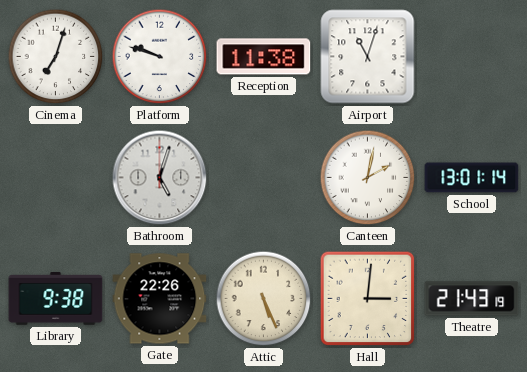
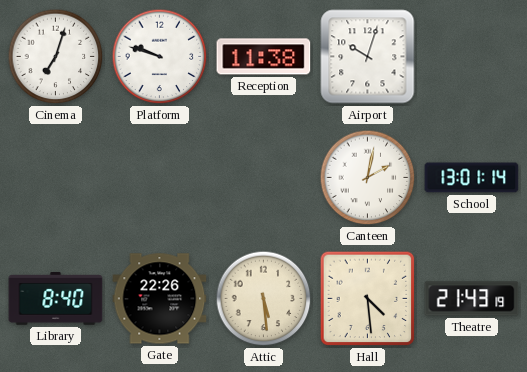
Airport: 11:03 -> 10:03
Bathroom: 5:03 -> none
Library: 9:38 -> 8:40
Attic: 5:26 -> 5:29
Hall: 3:01 -> 4:29
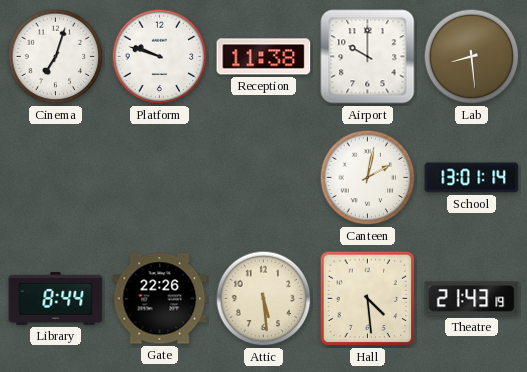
Airport: 10:03 -> 10:00
Lab: none -> 8:29
Library: 8:40 -> 8:44
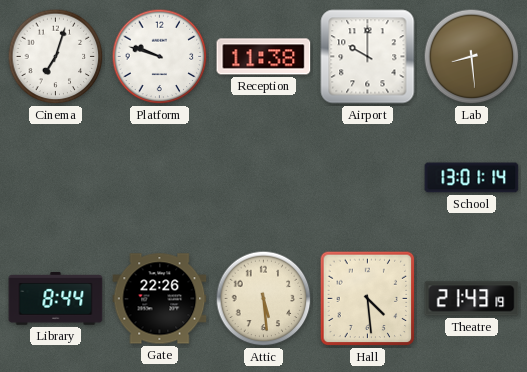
Canteen: 2:02 -> none
